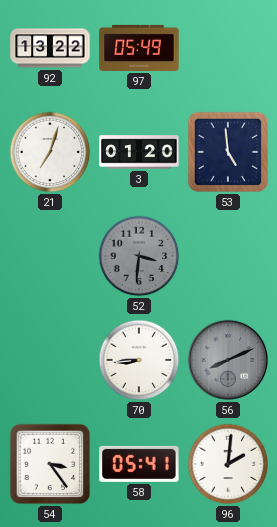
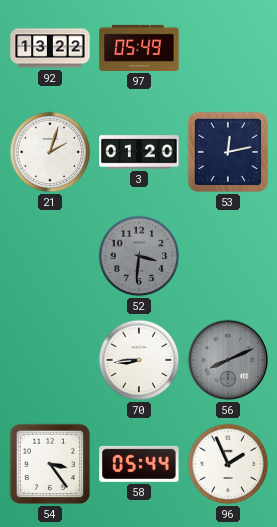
21: 7:03 -> 2:03
53: 4:59 -> 12:13
58: 05:41 -> 05:44
96: 2:01 -> 1:56
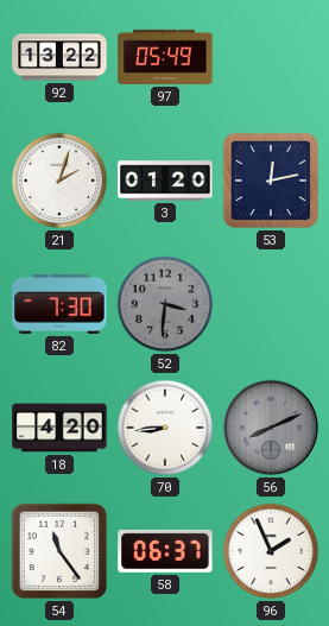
82: none -> 7:30
18: none -> 4:20
54: 3:24 -> 11:24
58: 05:44 -> 06:37
